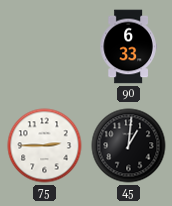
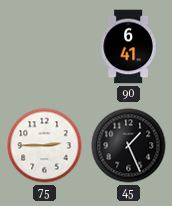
90: 6:33 -> 6:41
45: 1:01 -> 1:26
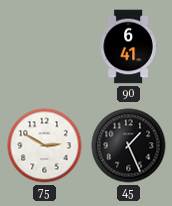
75: 2:45 -> 2:50
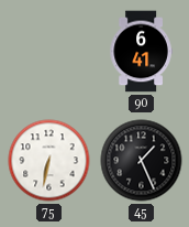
75: 2:50 -> 6:32
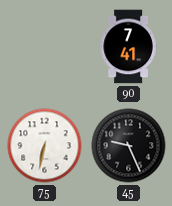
90: 6:41 -> 7:41
45: 1:26 -> 9:26
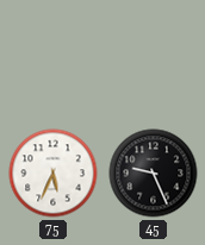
90: 7:41 -> none
75: 6:32 -> 5:34
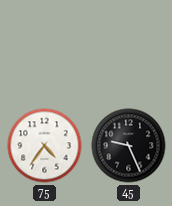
75: 5:34 -> 4:36
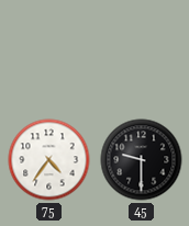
45: 9:26 -> 9:30
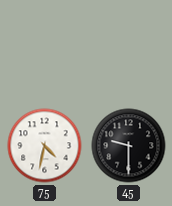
75: 4:36 -> 4:32
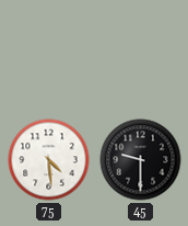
75: 4:32 -> 4:29
